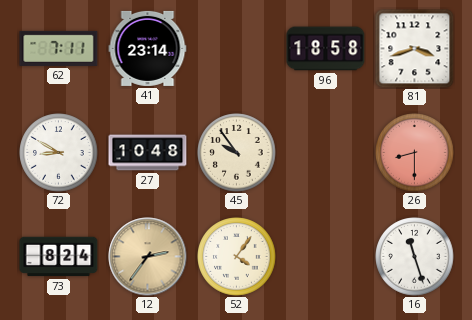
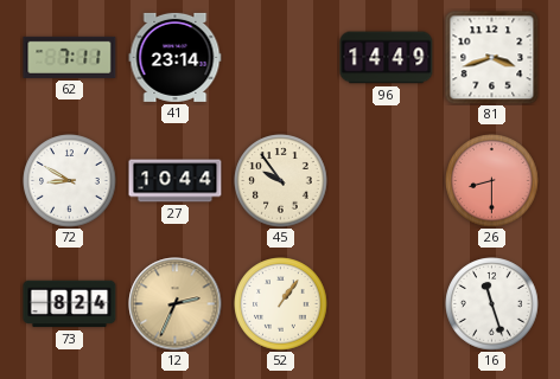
96: 18:58 -> 14:49
27: 10:48 -> 10:44
12: 2:36 -> 2:34
52: 4:06 -> 1:06
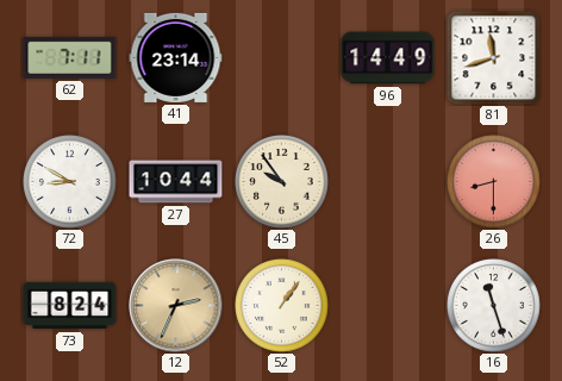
81: 3:42 -> 11:42
